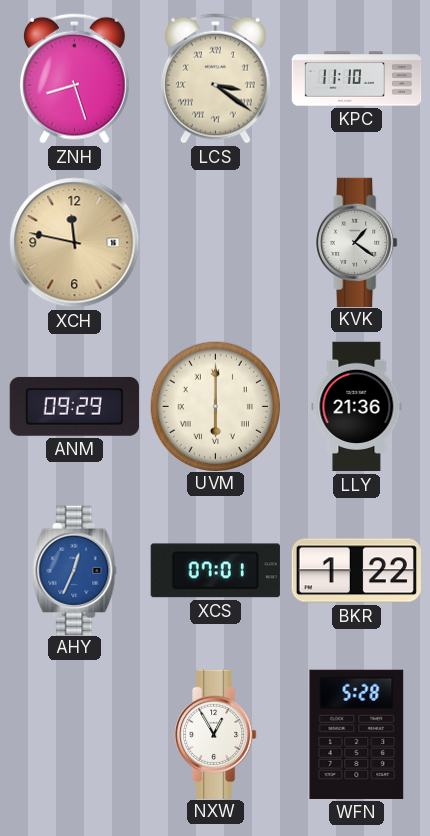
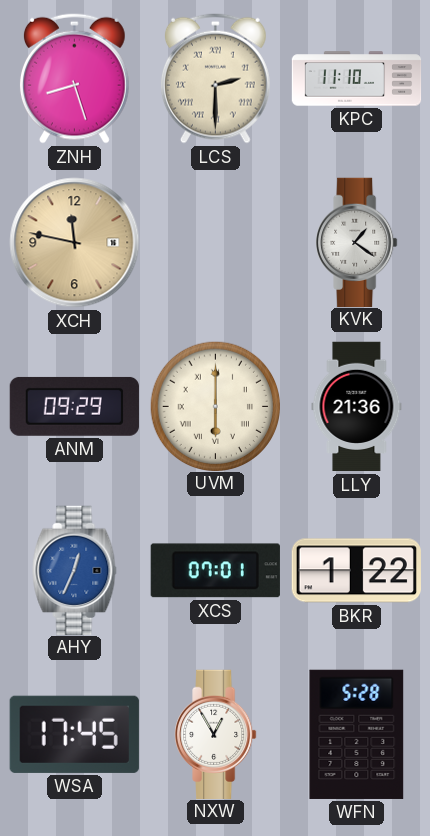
LCS: 3:21 -> 2:30
WSA: none -> 17:45
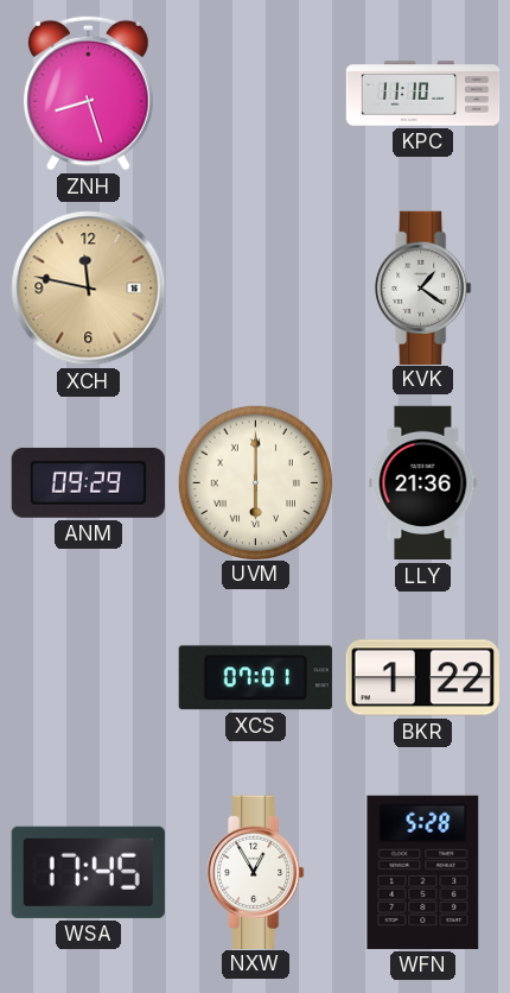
LCS: 2:30 -> none
AHY: 12:34 -> none
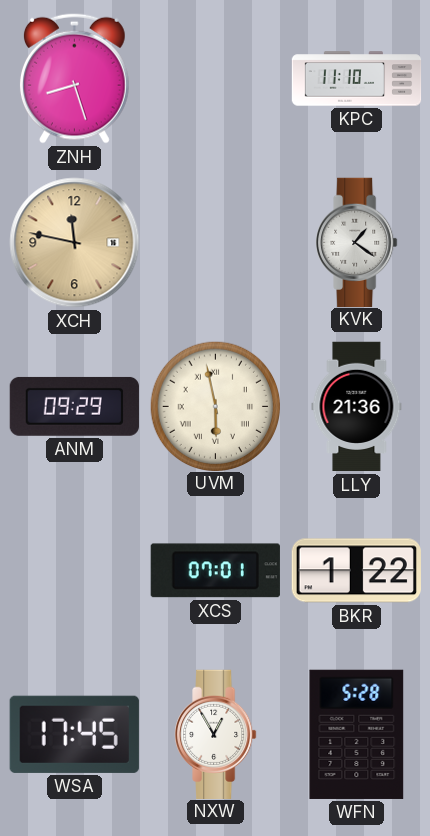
UVM: 6:00 -> 5:58
